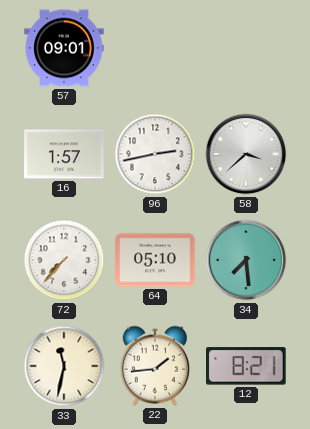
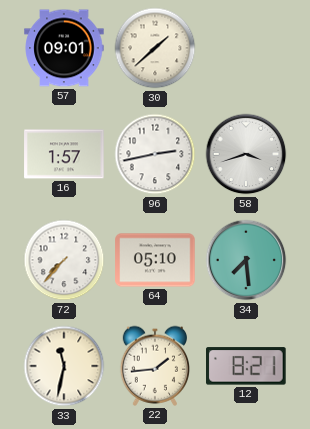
30: none -> 1:38
58: 3:38 -> 3:42
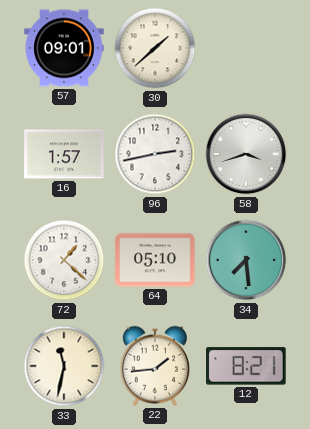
72: 7:37 -> 1:22
